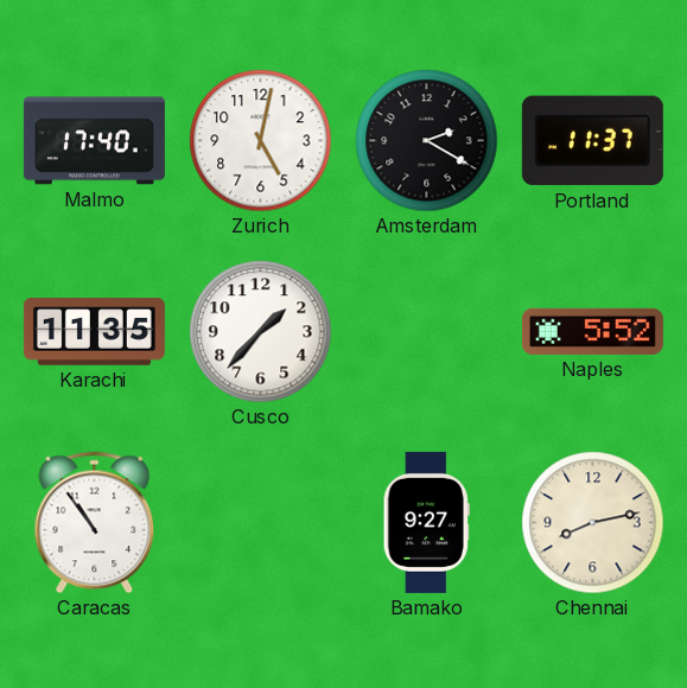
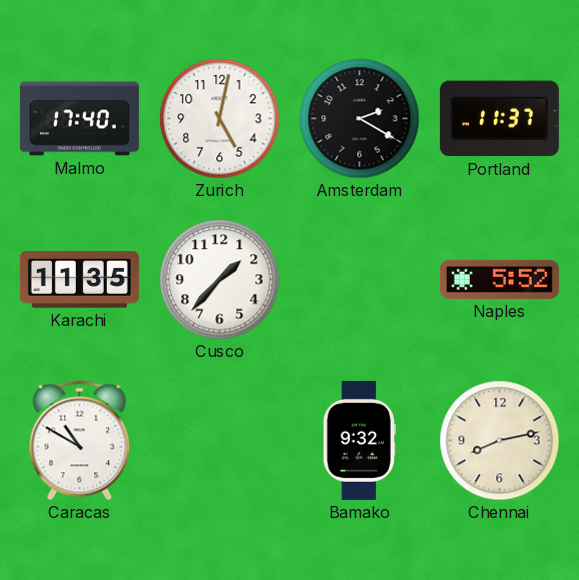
Caracas: 10:54 -> 10:50
Bamako: 9:27 -> 9:32
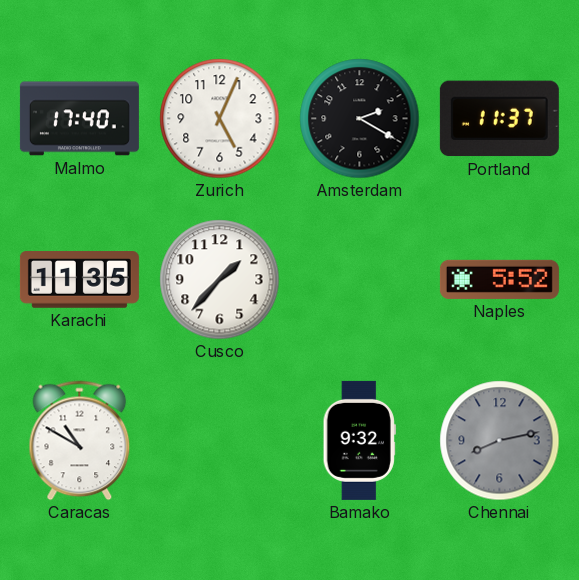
Zurich: 5:02 -> 5:04
Chennai dial: cream -> grey
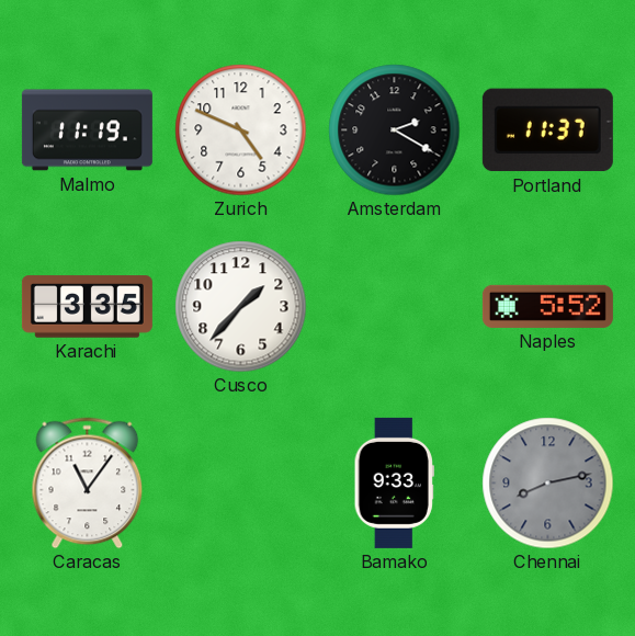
Malmo: 17:40 -> 11:19
Zurich: 5:04 -> 4:49
Karachi: 11:35 -> 3:35
Caracas: 10:50 -> 11:06
Bamako: 9:32 -> 9:33
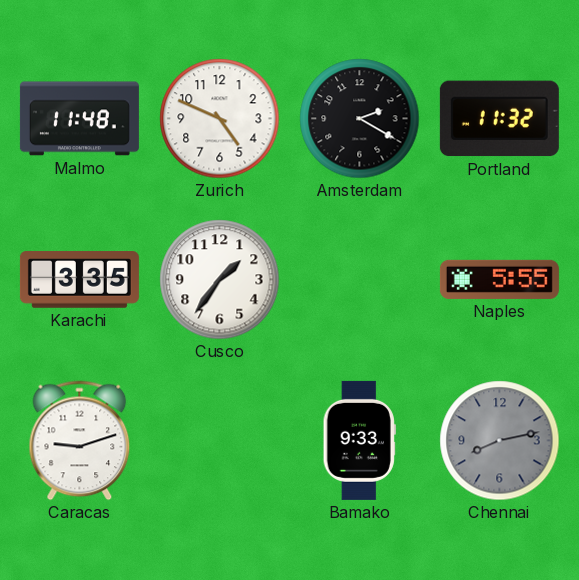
Malmo: 11:19 -> 11:48
Portland: 11:37 -> 11:32
Cusco: 1:37 -> 1:36
Naples: 5:52 -> 5:55
Caracas: 11:06 -> 9:12
